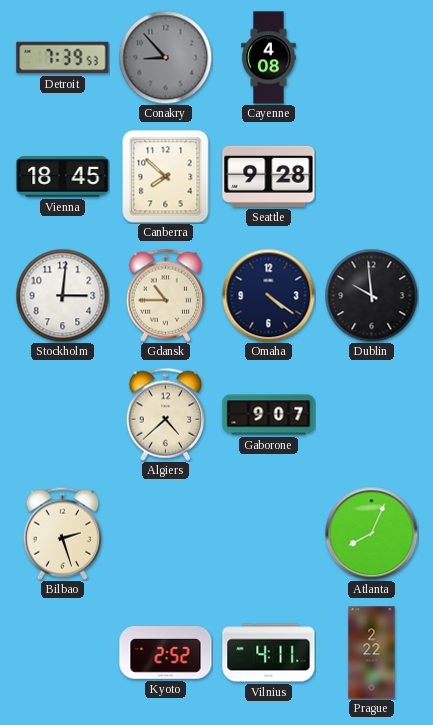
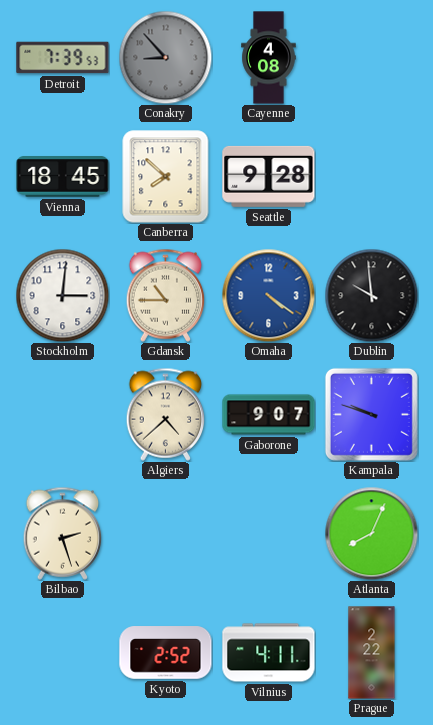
Omaha dial: navy -> blue
Kampala: none -> 9:48
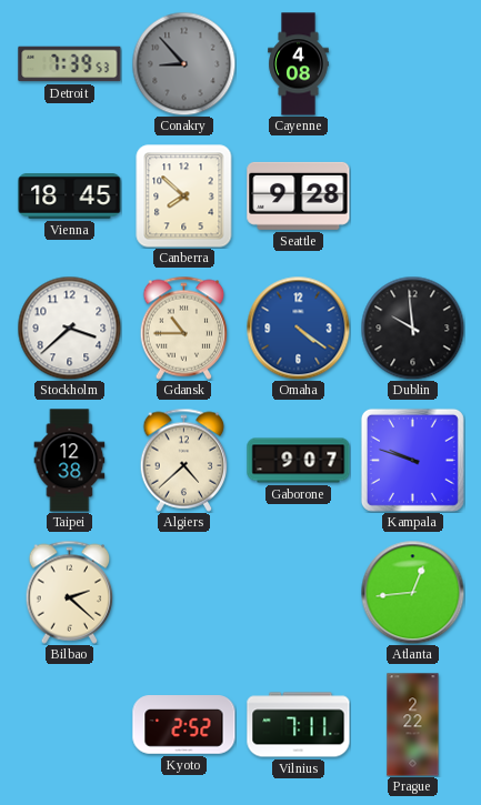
Stockholm: 3:01 -> 3:38
Taipei: none -> 12:38
Bilbao: 2:27 -> 2:22
Atlanta: 8:04 -> 12:44
Vilnius: 4:11 -> 7:11
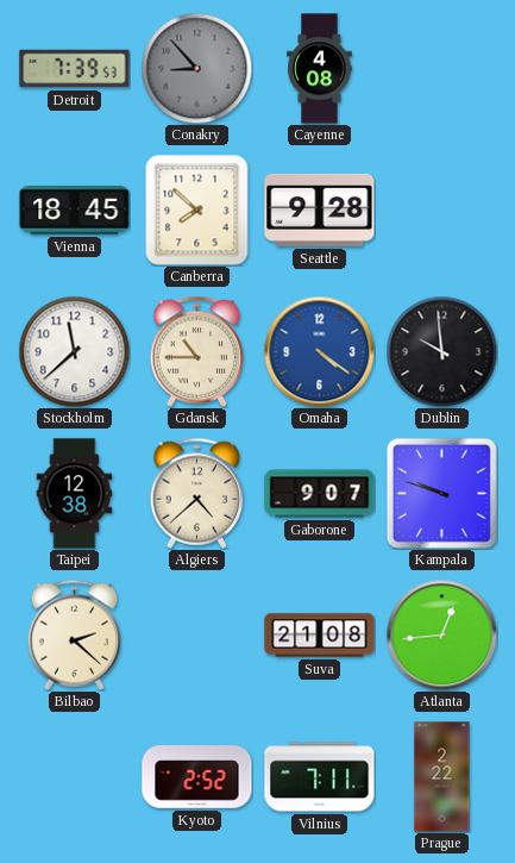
Stockholm: 3:38 -> 11:38
Suva: none -> 21:08
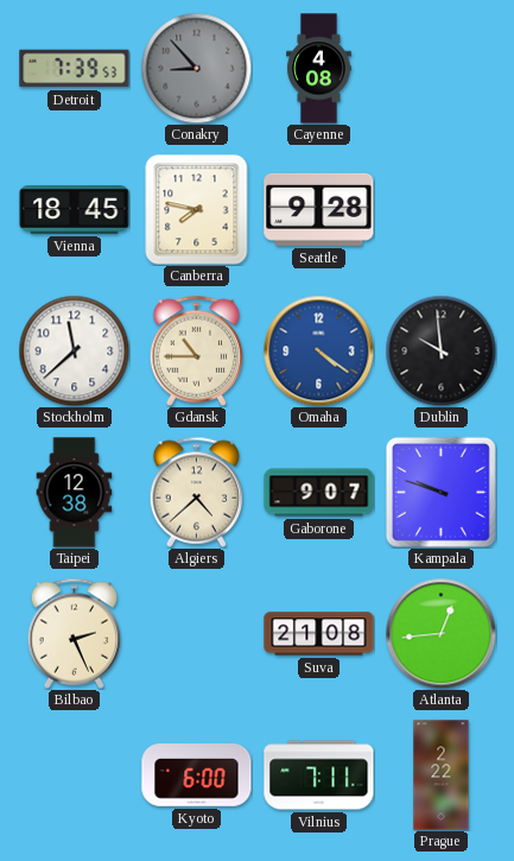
Canberra: 7:52 -> 7:47
Bilbao: 2:22 -> 2:26
Kyoto: 2:52 -> 6:00
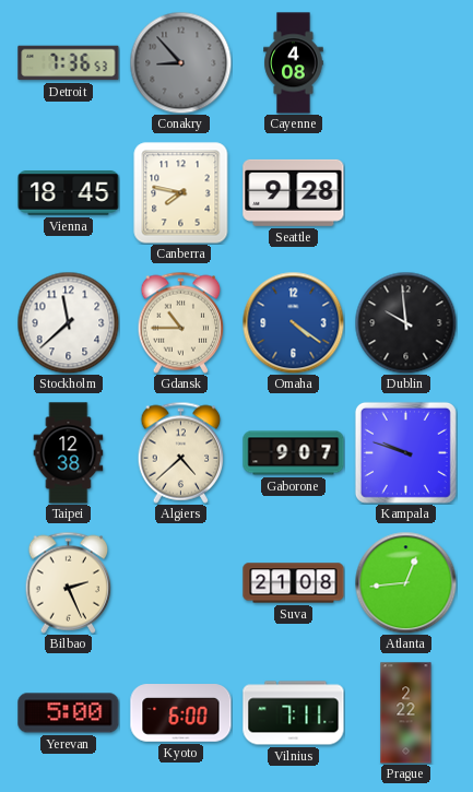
Detroit: 7:39 -> 7:36
Yerevan: none -> 5:00
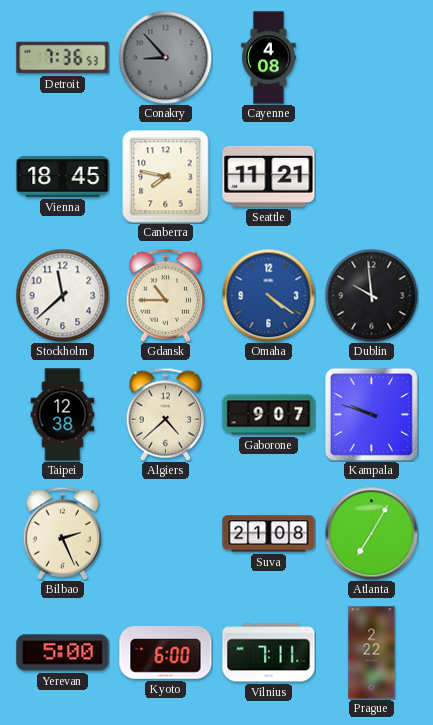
Seattle: 9:28 -> 11:21
Atlanta: 12:44 -> 7:05
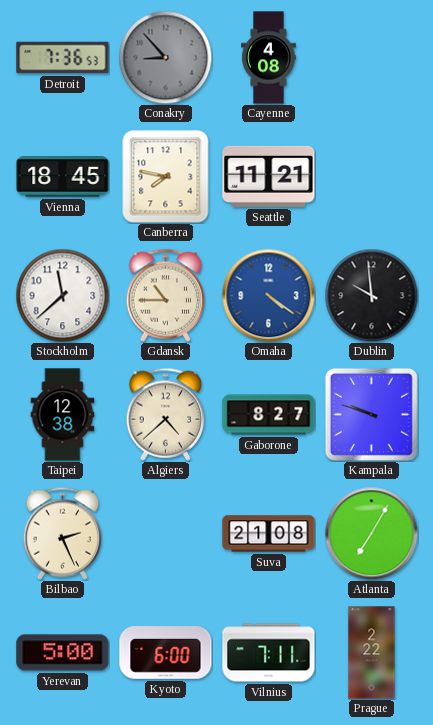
Gaborone: 9:07 -> 8:27
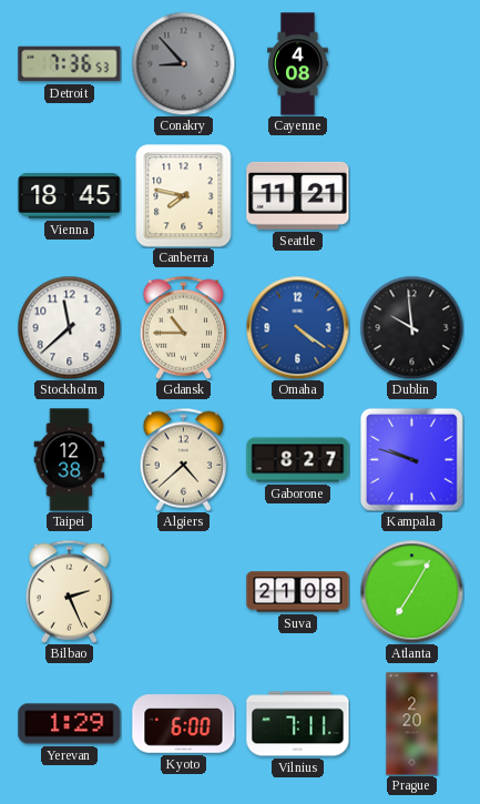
Yerevan: 5:00 -> 1:29
Prague: 2:22 -> 2:20
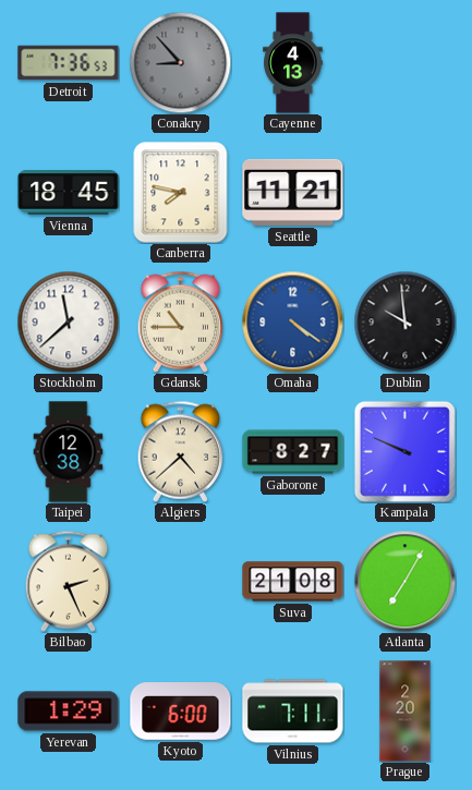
Cayenne: 4:08 -> 4:13
Kampala: 9:48 -> 9:49
